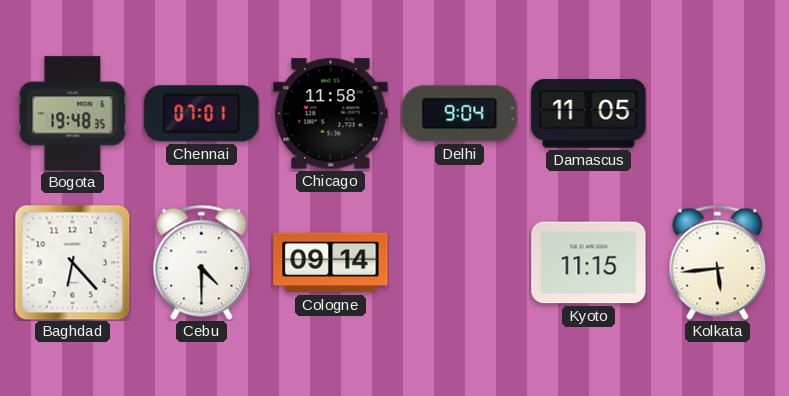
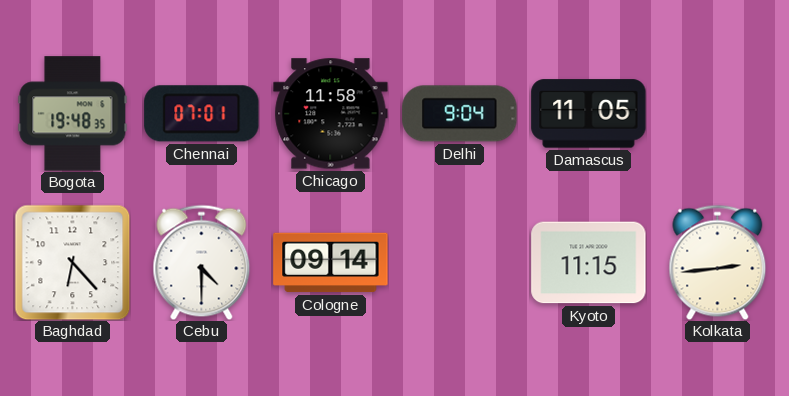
Kolkata: 5:44 -> 2:44
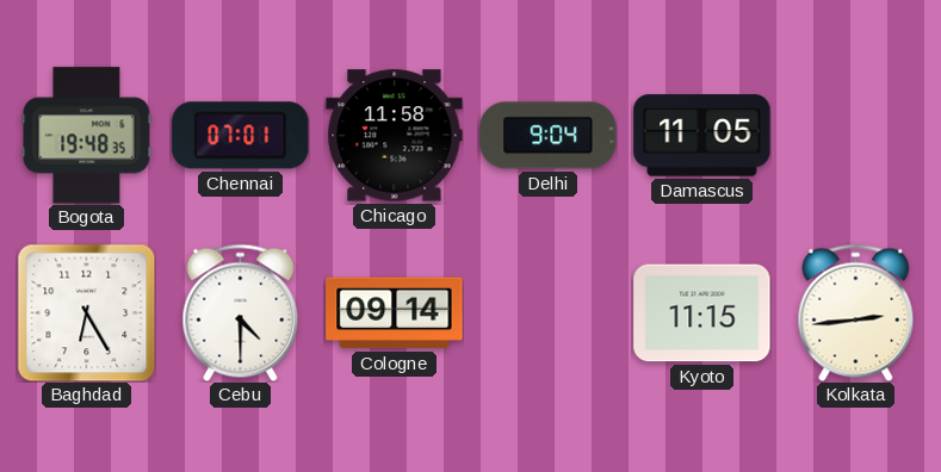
Baghdad: 6:23 -> 6:25
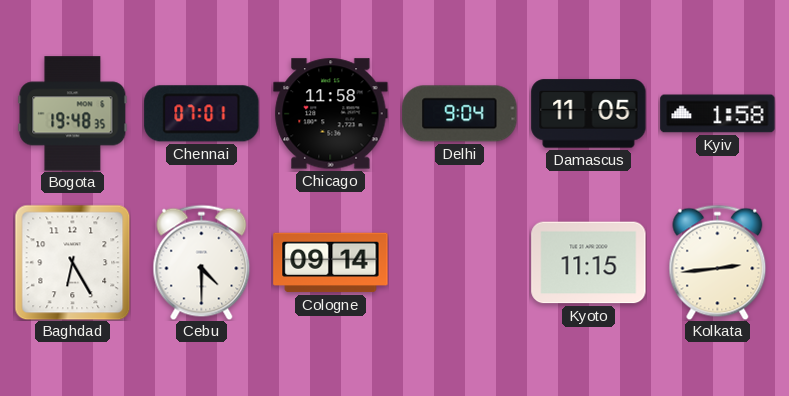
Kyiv: none -> 1:58
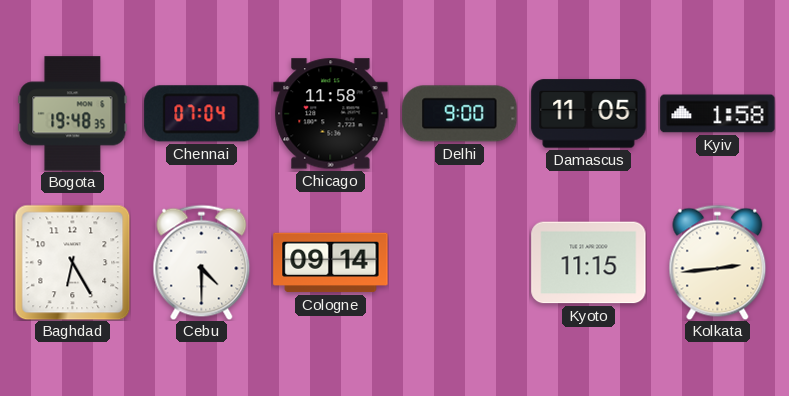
Chennai: 07:01 -> 07:04
Delhi: 9:04 -> 9:00
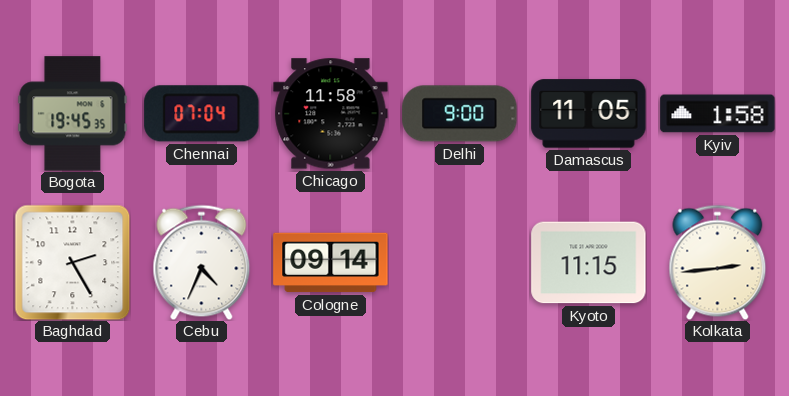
Bogota: 19:48 -> 19:45
Baghdad: 6:25 -> 2:25
Cebu: 4:30 -> 4:34
